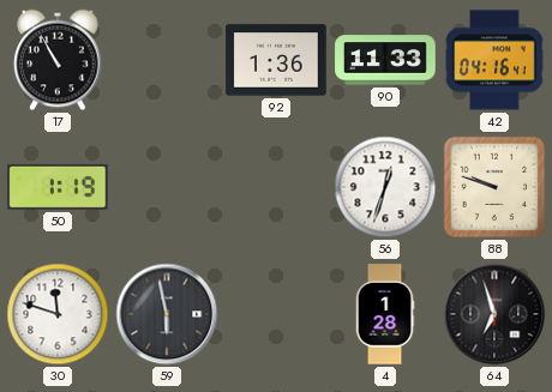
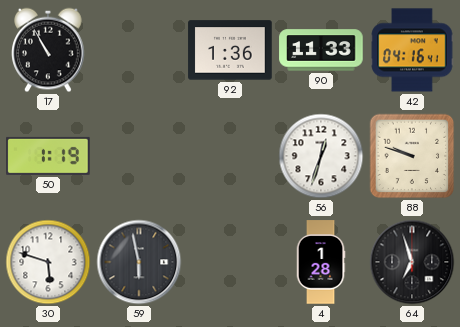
30: 11:48 -> 5:48
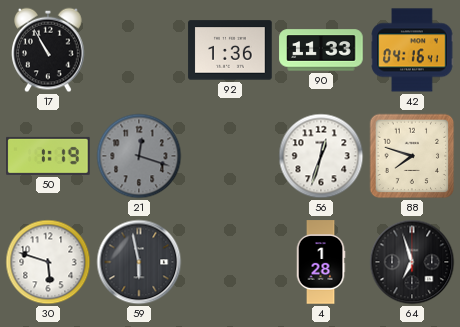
21: none -> 12:18
88: 9:48 -> 7:48
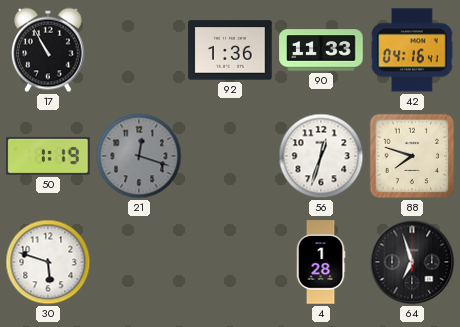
59: 5:58 -> none
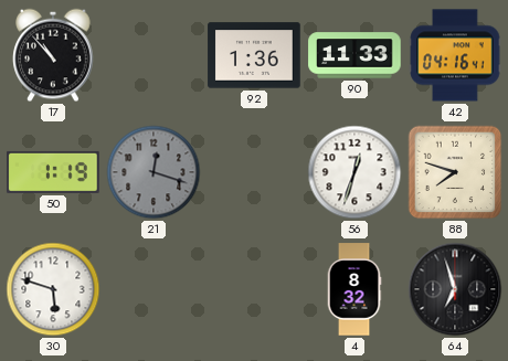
17: 10:55 -> 10:53
4: 1:28 -> 8:32
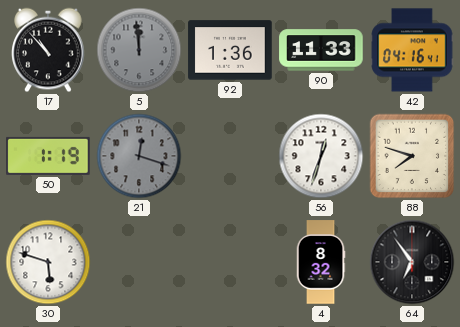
5: none -> 11:59
64: 6:57 -> 6:54
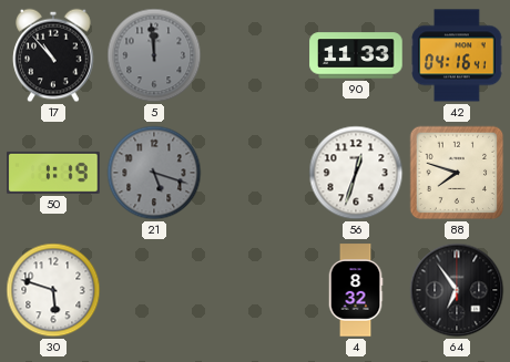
92: 1:36 -> none
21: 12:18 -> 5:18
